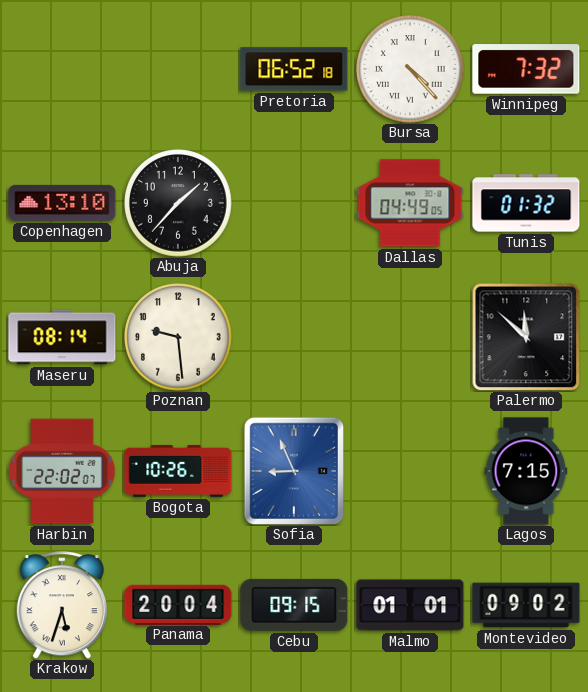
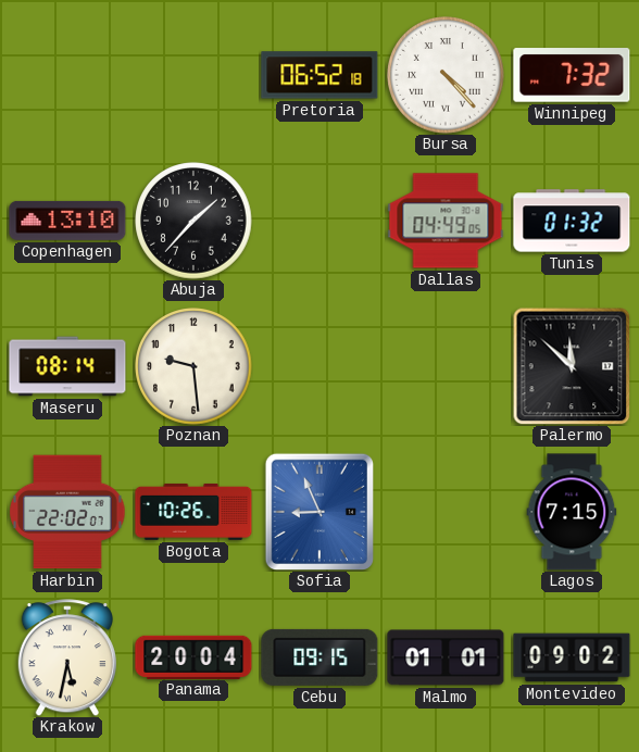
Krakow: 5:33 -> 5:32
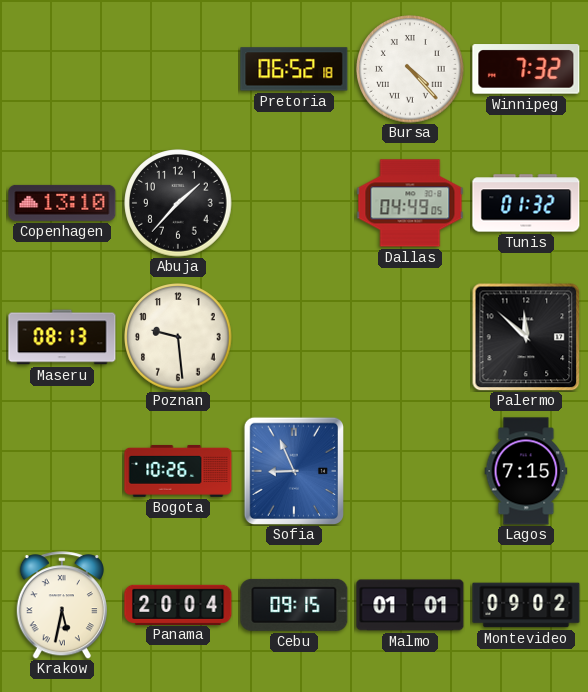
Maseru: 08:14 -> 08:13
Harbin: 22:02 -> none
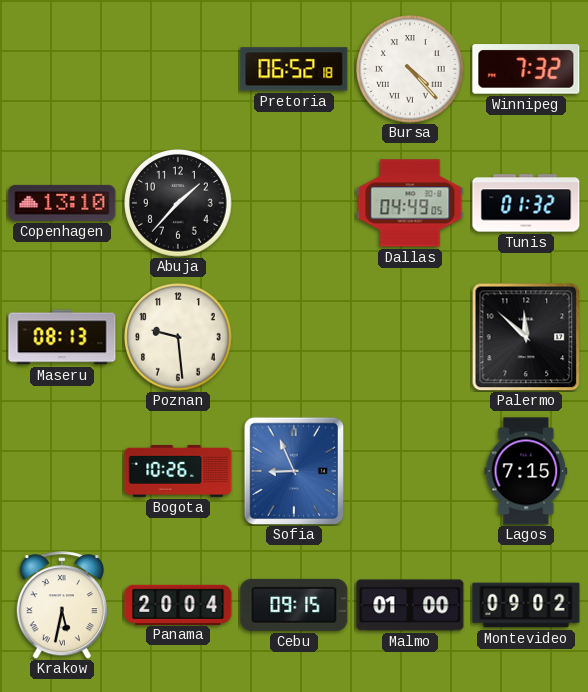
Malmo: 01:01 -> 01:00
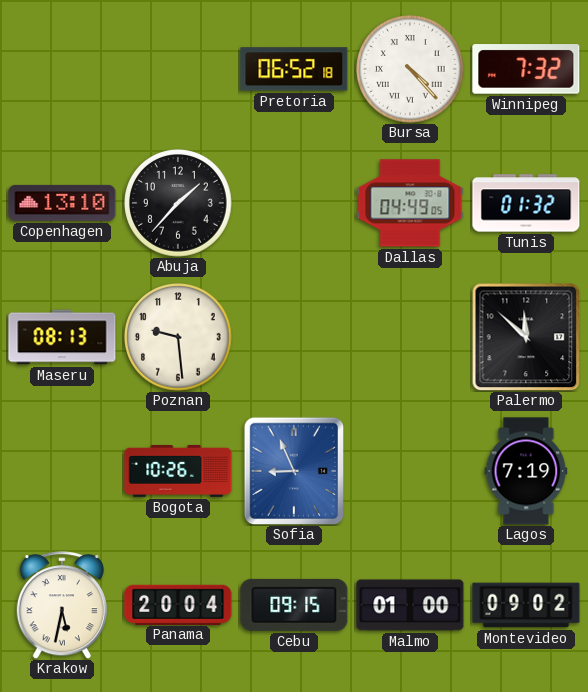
Lagos: 7:15 -> 7:19
